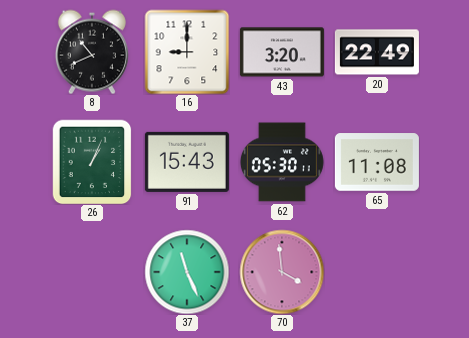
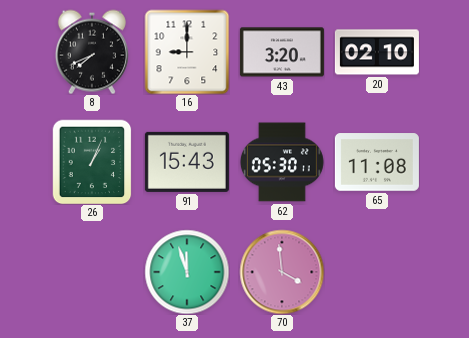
8: 10:41 -> 7:41
20: 22:49 -> 02:10
37: 11:26 -> 11:57
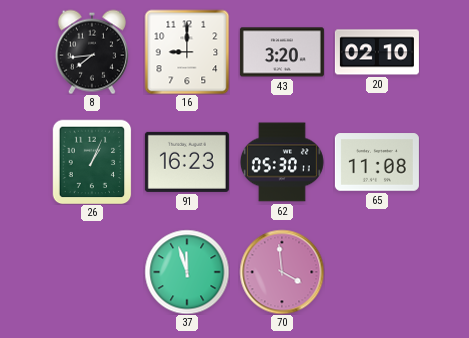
8: 7:41 -> 7:44
91: 15:43 -> 16:23
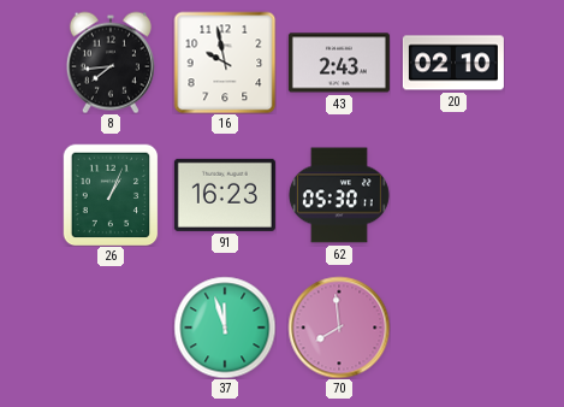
16: 9:00 -> 9:58
43: 3:20 -> 2:43
65: 11:08 -> none
70: 3:59 -> 7:59
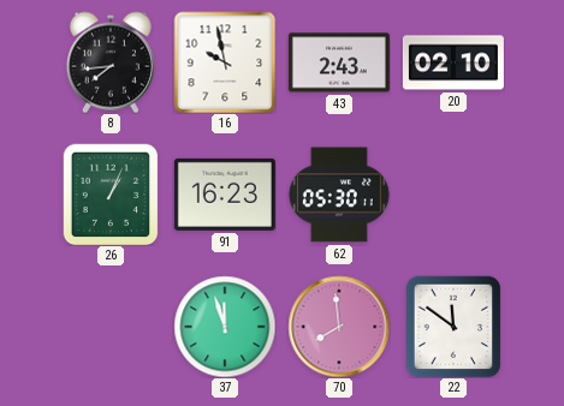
22: none -> 11:51
